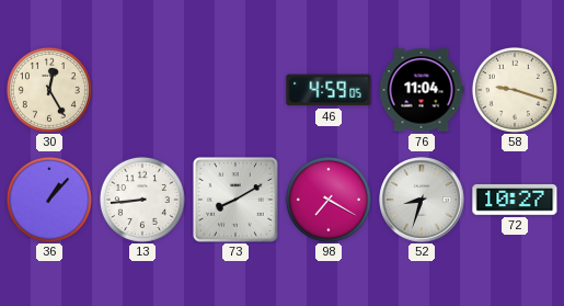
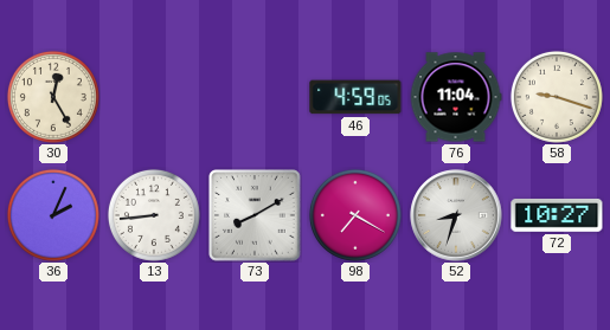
36: 1:07 -> 2:04
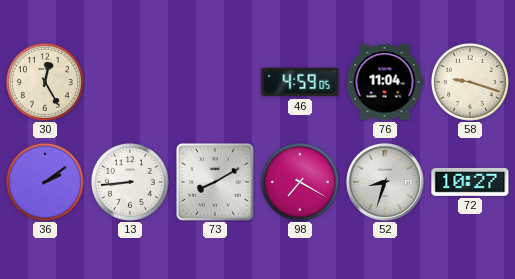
36: 2:04 -> 2:09
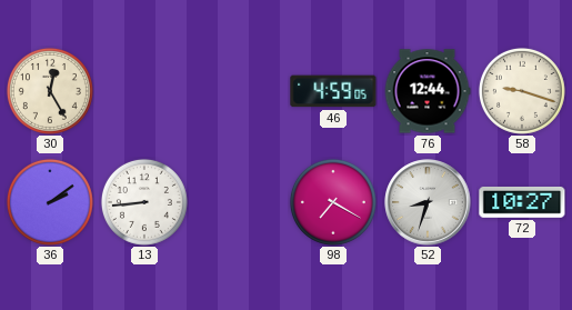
76: 11:04 -> 12:44
73: 8:10 -> none
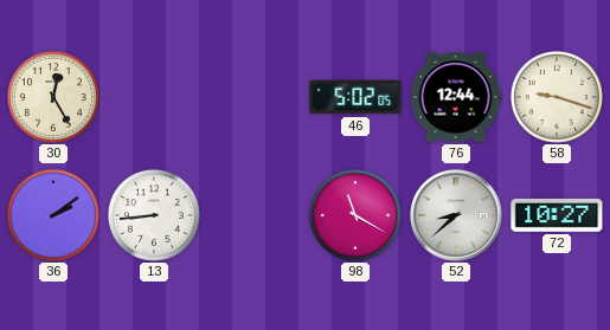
46: 4:59 -> 5:02
98: 7:20 -> 11:20
52: 8:33 -> 8:38
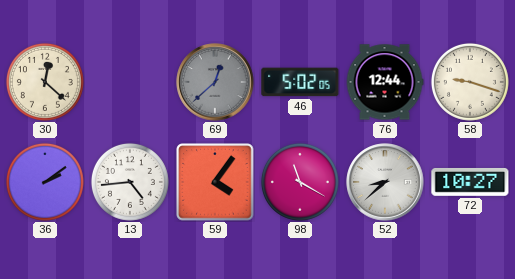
30: 12:25 -> 12:22
69: none -> 12:38
13: 8:44 -> 4:44
59: none -> 4:06
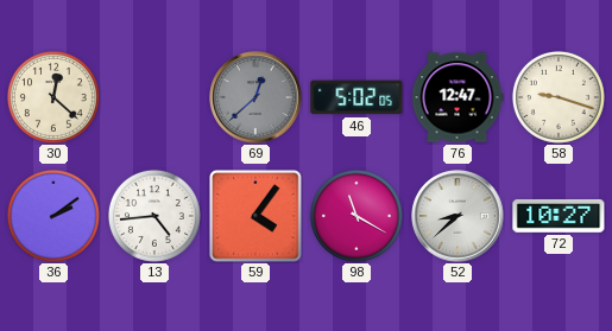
76: 12:44 -> 12:47
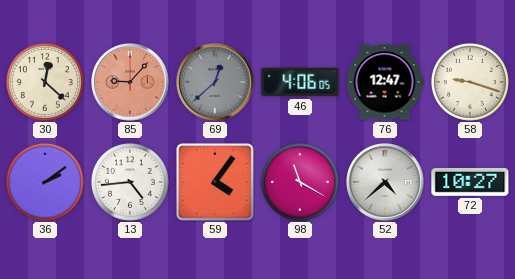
85: none -> 9:07
46: 5:02 -> 4:06
52: 8:38 -> 4:38
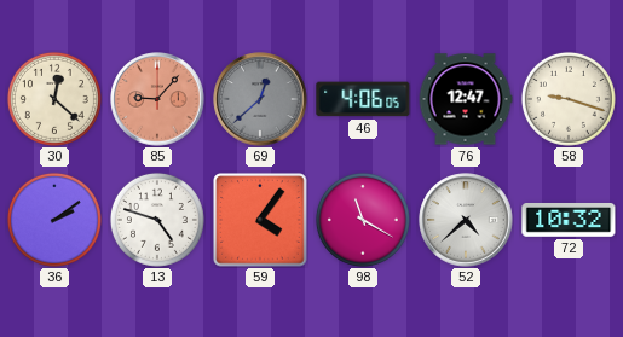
13: 4:44 -> 4:48
72: 10:27 -> 10:32
